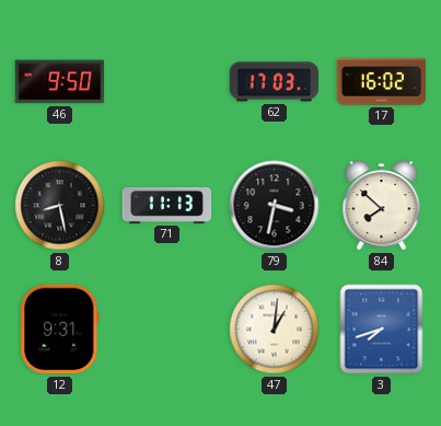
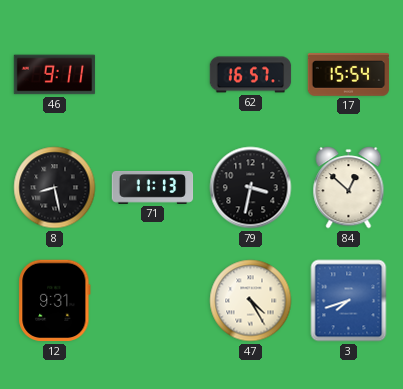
46: 9:50 -> 9:11
62: 17:03 -> 16:57
17: 16:02 -> 15:54
84: 7:52 -> 12:52
47: 1:01 -> 4:25
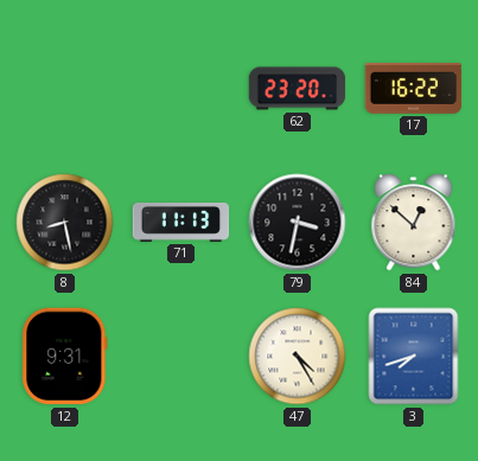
46: 9:11 -> none
62: 16:57 -> 23:20
17: 15:54 -> 16:22
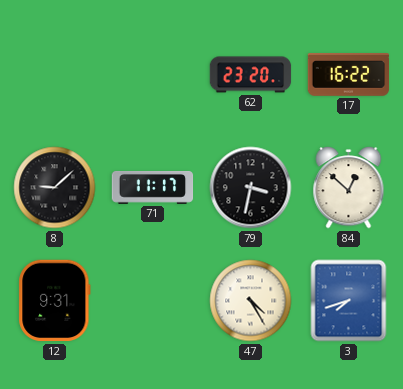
8: 8:28 -> 9:08
71: 11:13 -> 11:17
